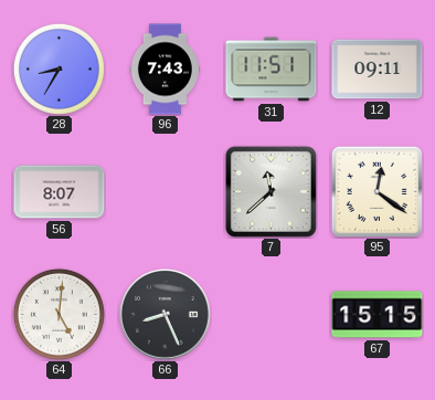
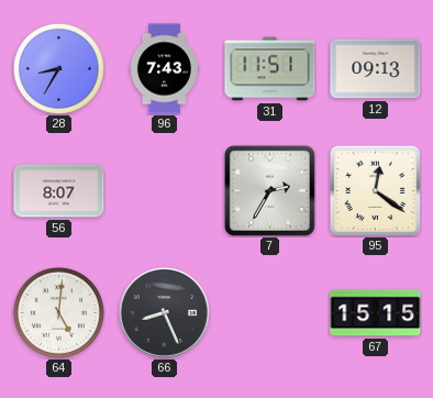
12: 09:11 -> 09:13
7: 11:38 -> 2:35
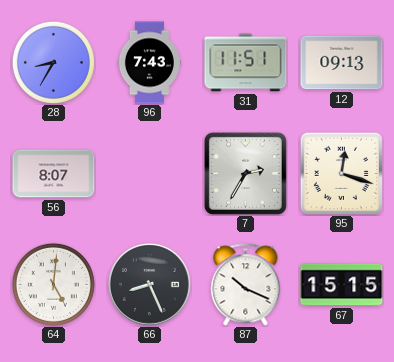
95: 12:21 -> 12:18
87: none -> 10:19
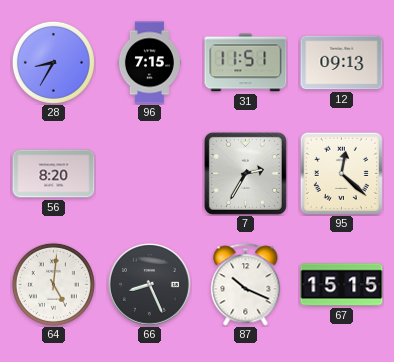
96: 7:43 -> 7:15
56: 8:07 -> 8:20
95: 12:18 -> 12:22
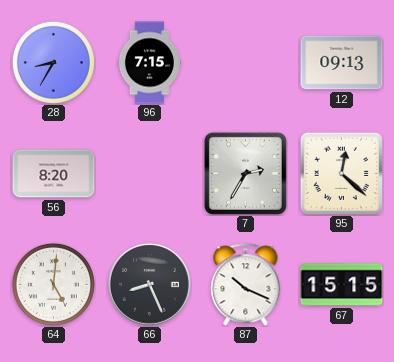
31: 11:51 -> none
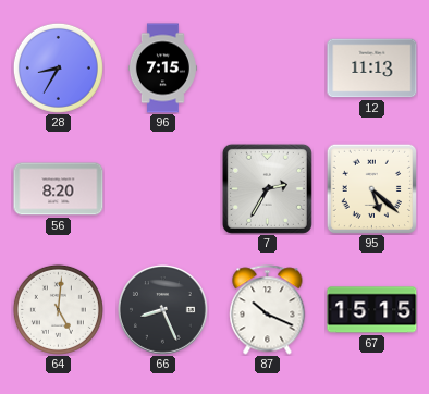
12: 09:13 -> 11:13
95: 12:22 -> 5:22
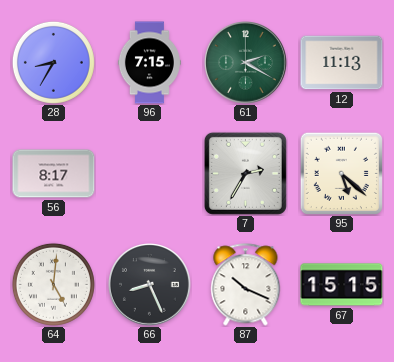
61: none -> 2:20
56: 8:20 -> 8:17
